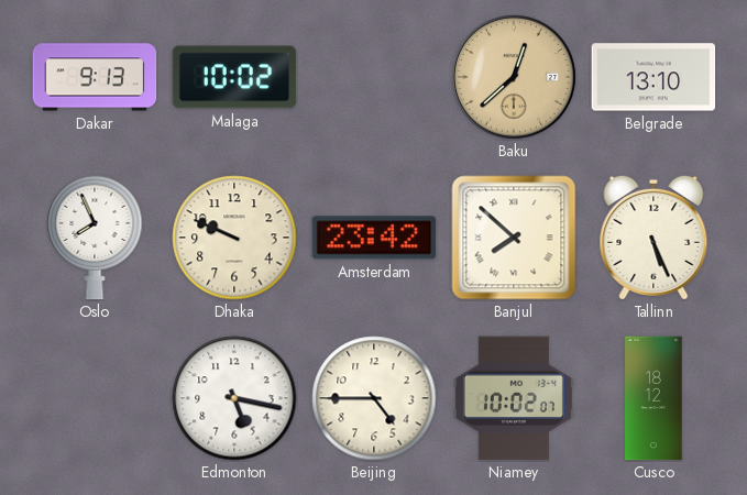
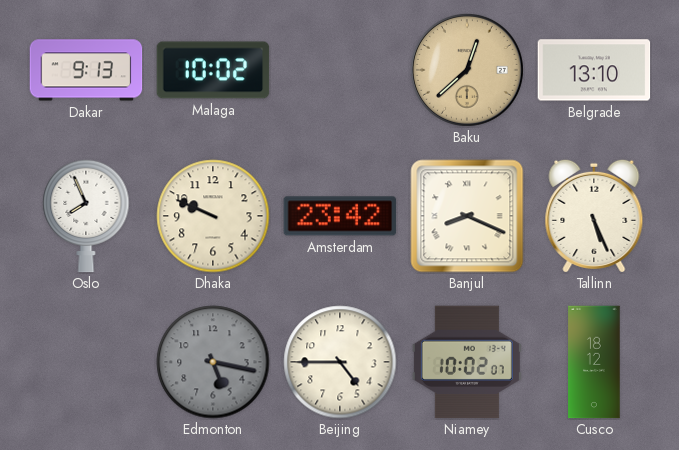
Banjul: 7:52 -> 8:19
Edmonton dial: white -> grey
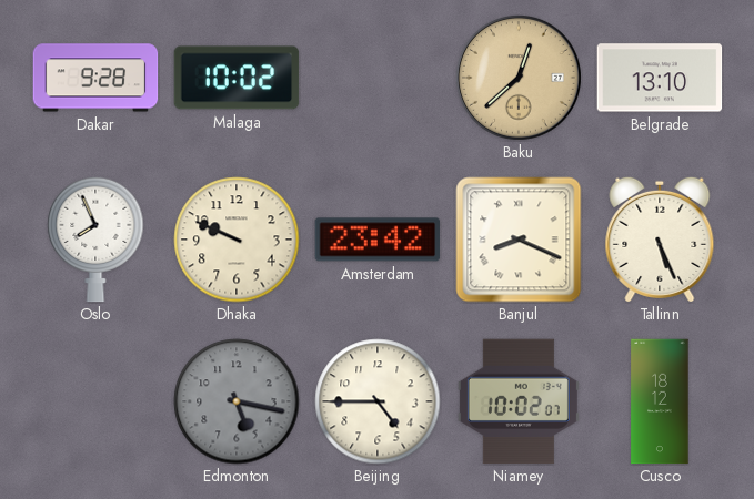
Dakar: 9:13 -> 9:28
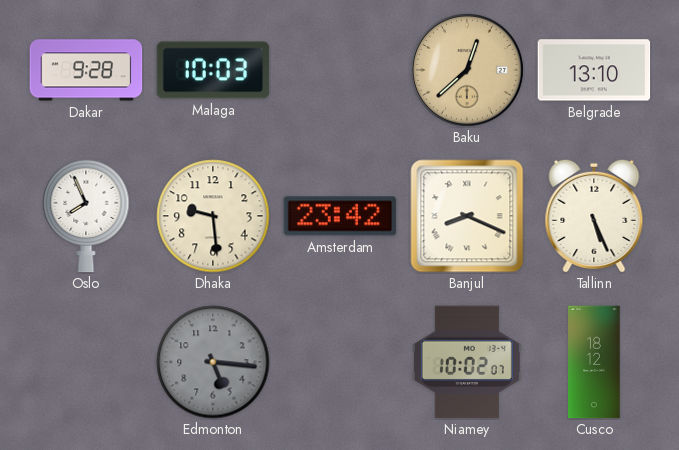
Malaga: 10:02 -> 10:03
Dhaka: 9:49 -> 9:29
Edmonton: 5:17 -> 5:16
Beijing: 4:45 -> none
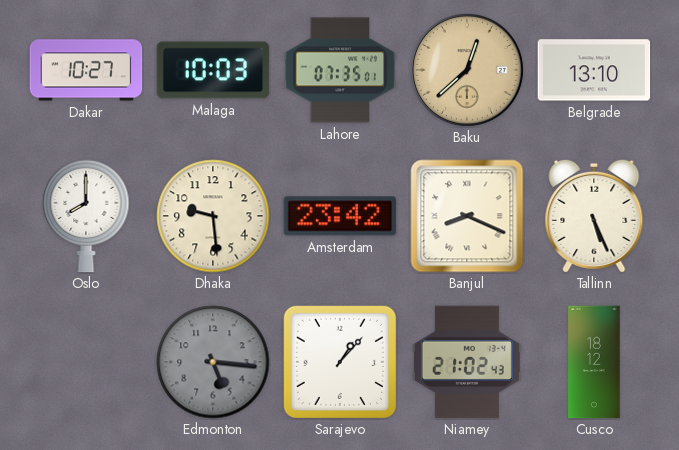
Dakar: 9:28 -> 10:27
Lahore: none -> 07:35
Oslo: 7:56 -> 8:00
Sarajevo: none -> 1:07
Niamey: 10:02 -> 21:02
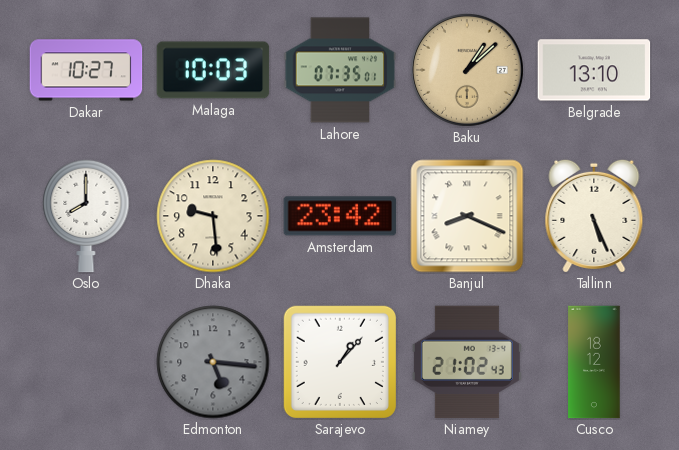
Baku: 12:38 -> 1:08
